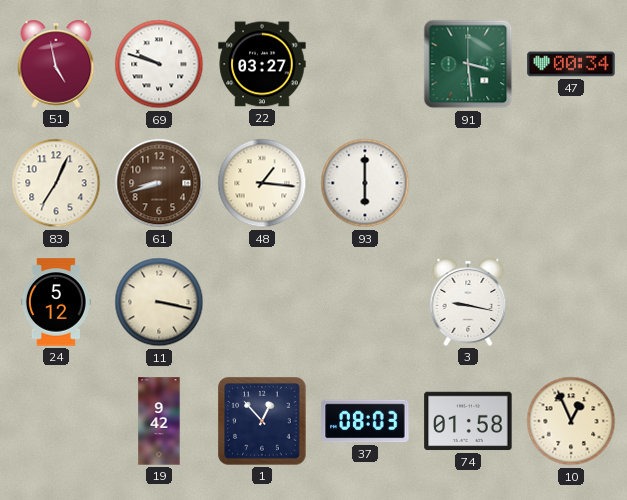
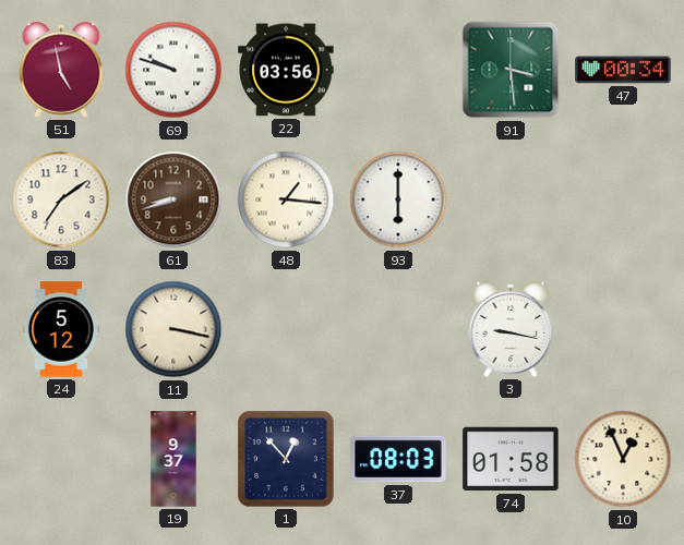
22: 03:27 -> 03:56
83: 7:04 -> 7:09
19: 9:42 -> 9:37
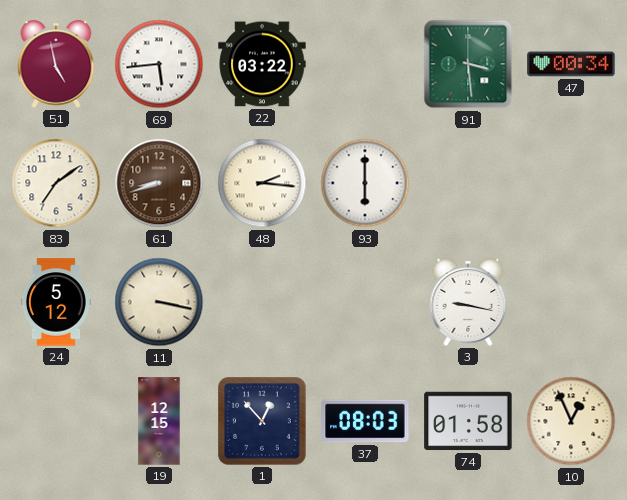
69: 9:48 -> 5:44
22: 03:56 -> 03:22
48: 1:16 -> 2:16
19: 9:37 -> 12:15
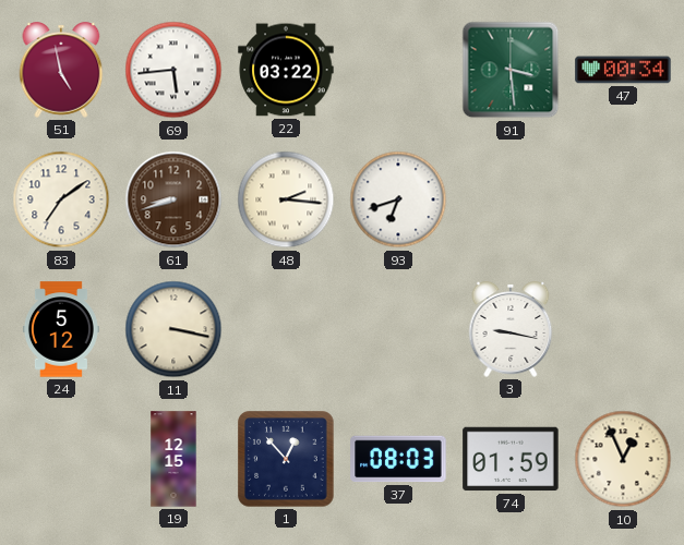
93: 6:00 -> 6:42
74: 01:58 -> 01:59
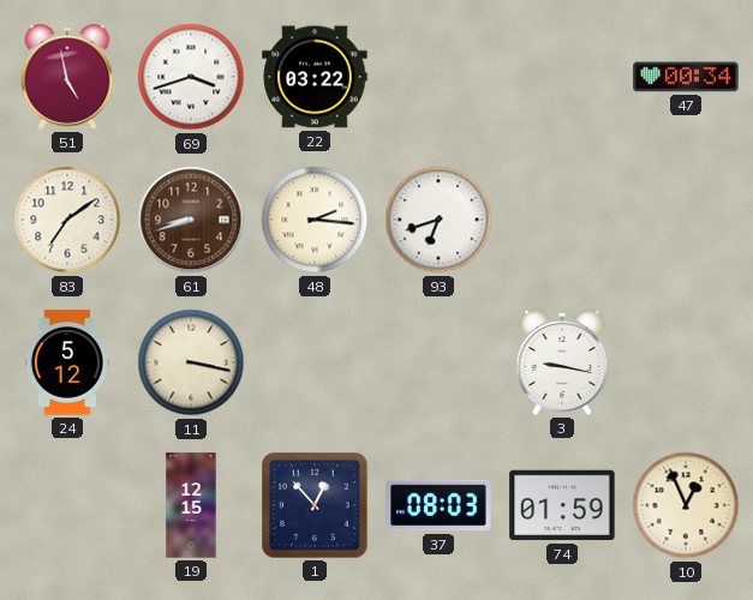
69: 5:44 -> 3:42
91: 3:29 -> none
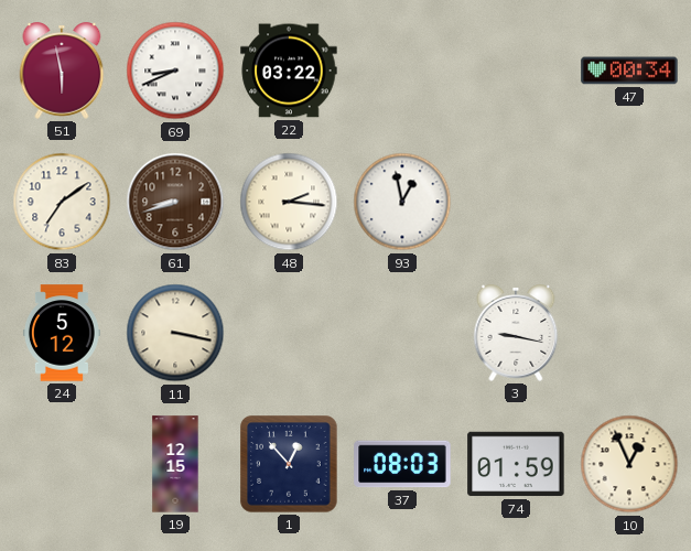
51: 4:58 -> 5:58
69: 3:42 -> 8:41
93: 6:42 -> 12:58
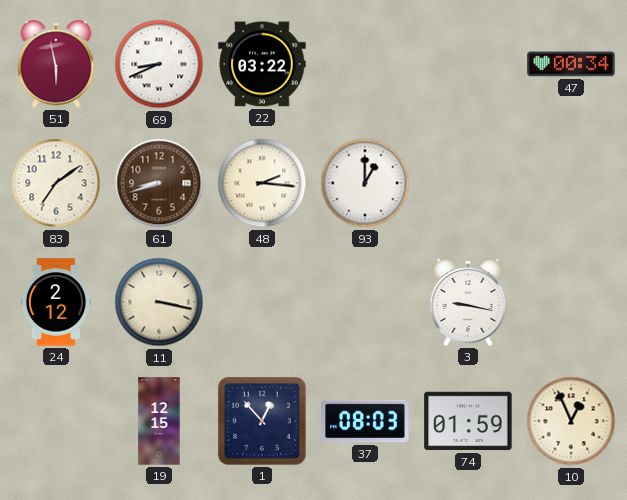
93: 12:58 -> 1:00
24: 5:12 -> 2:12
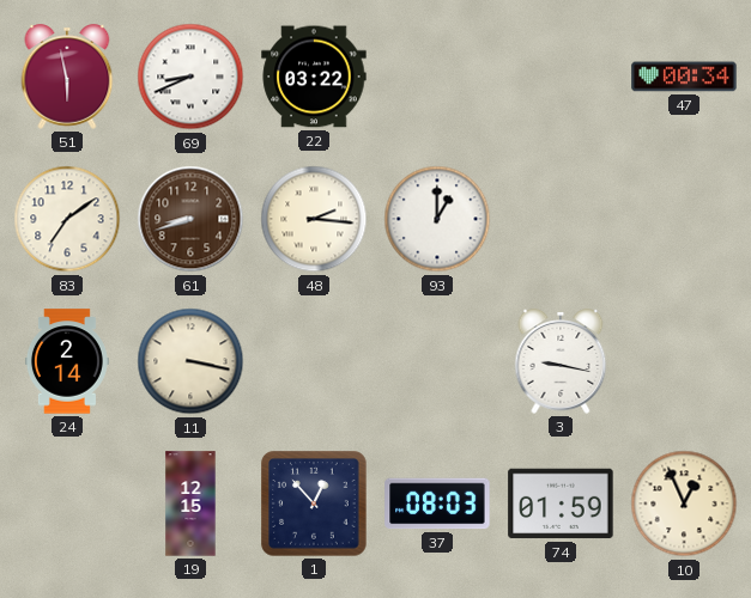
24: 2:12 -> 2:14
